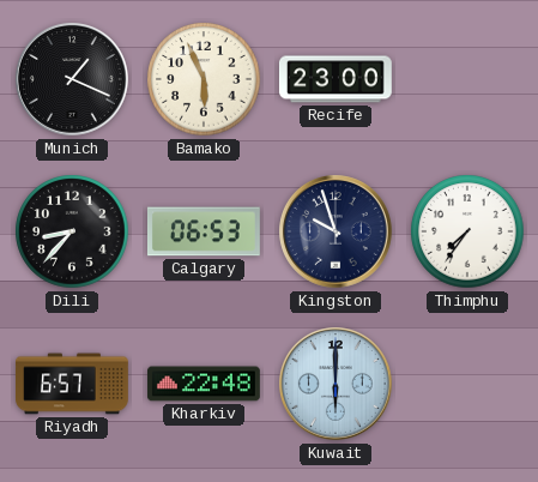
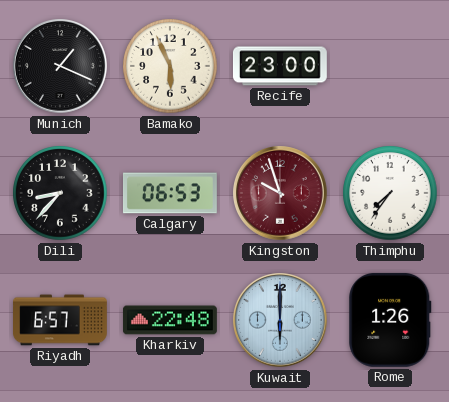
Kingston dial: navy -> burgundy
Rome: none -> 1:26
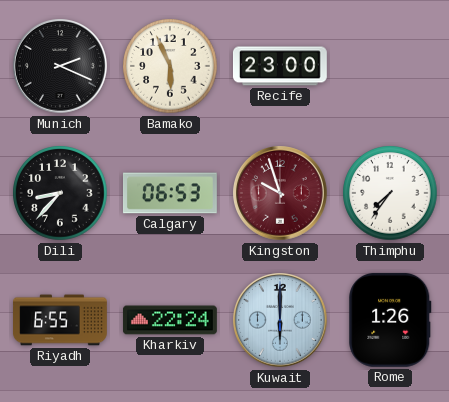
Munich: 1:19 -> 2:19
Riyadh: 6:57 -> 6:55
Kharkiv: 22:48 -> 22:24
